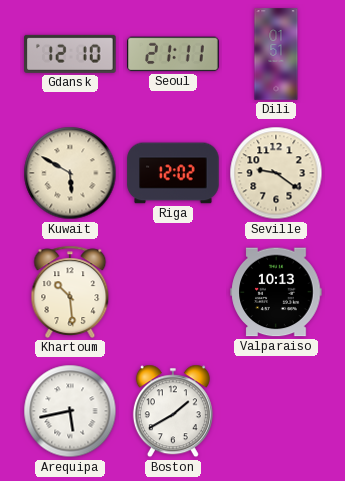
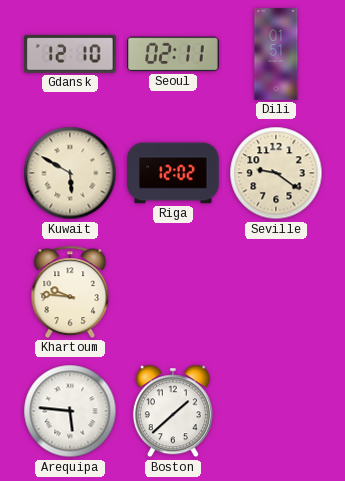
Seoul: 21:11 -> 02:11
Khartoum: 10:29 -> 9:46
Valparaiso: 10:13 -> none
Arequipa: 5:43 -> 5:46
Boston: 1:40 -> 1:38
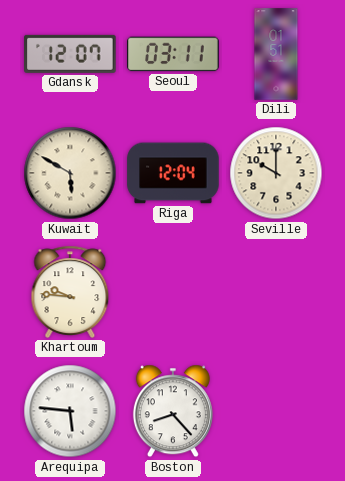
Gdansk: 12:10 -> 12:07
Seoul: 02:11 -> 03:11
Riga: 12:02 -> 12:04
Seville: 9:21 -> 10:00
Boston: 1:38 -> 8:23
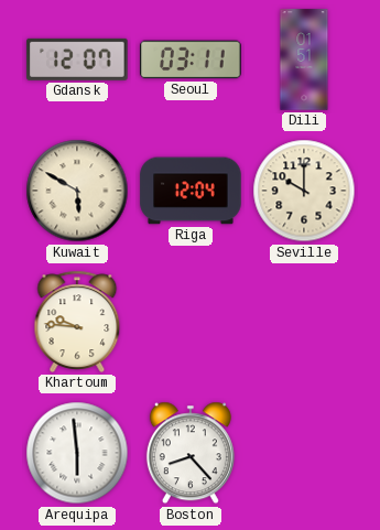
Arequipa: 5:46 -> 5:59
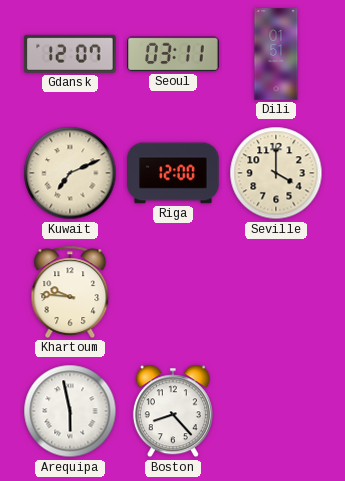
Kuwait: 5:50 -> 7:11
Riga: 12:04 -> 12:00
Seville: 10:00 -> 4:00
Arequipa: 5:59 -> 5:58
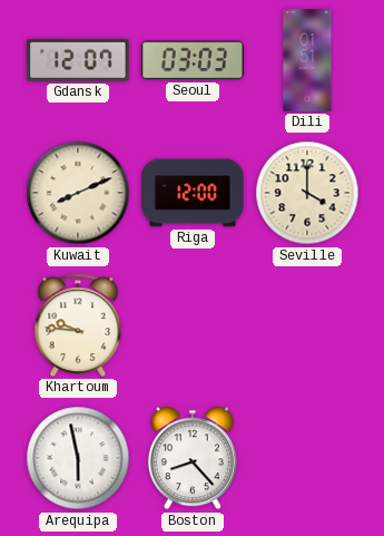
Seoul: 03:11 -> 03:03
Kuwait: 7:11 -> 8:11
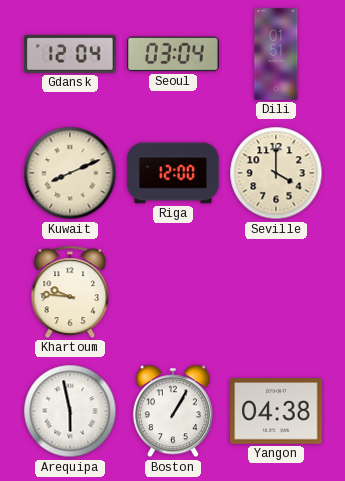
Gdansk: 12:07 -> 12:04
Seoul: 03:03 -> 03:04
Boston: 8:23 -> 1:05
Yangon: none -> 04:38
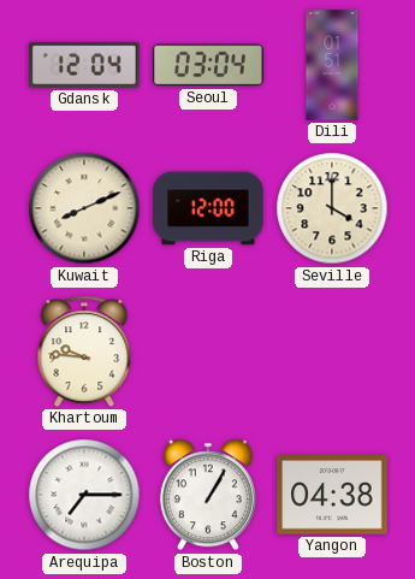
Arequipa: 5:58 -> 7:15
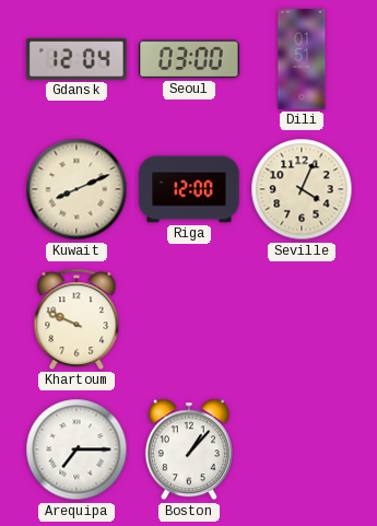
Seoul: 03:04 -> 03:00
Seville: 4:00 -> 4:04
Khartoum: 9:46 -> 9:49
Boston: 1:05 -> 1:07
Yangon: 04:38 -> none
